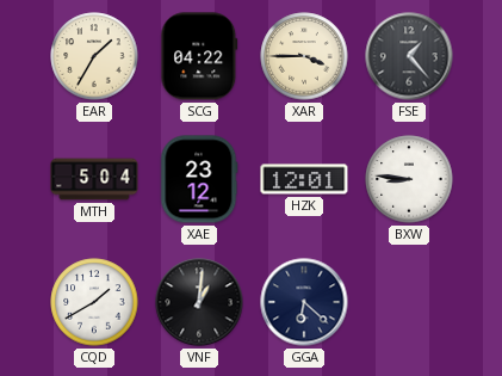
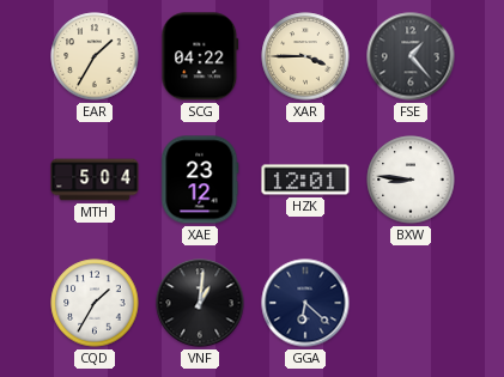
CQD: 1:40 -> 1:35
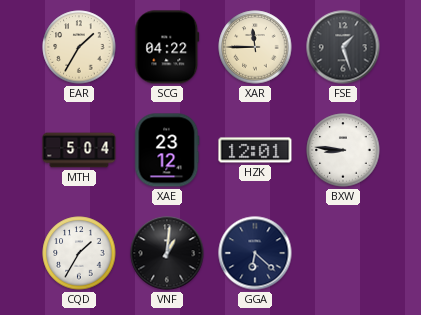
XAR: 3:45 -> 11:45
FSE: 1:23 -> 1:27
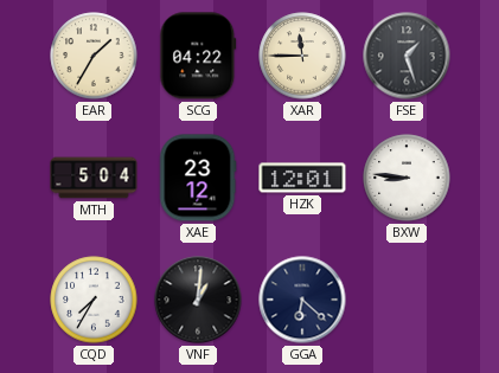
CQD: 1:35 -> 7:35
